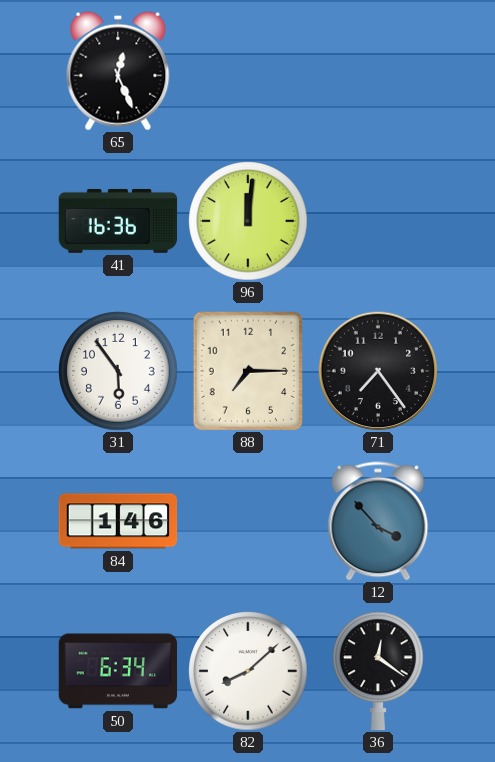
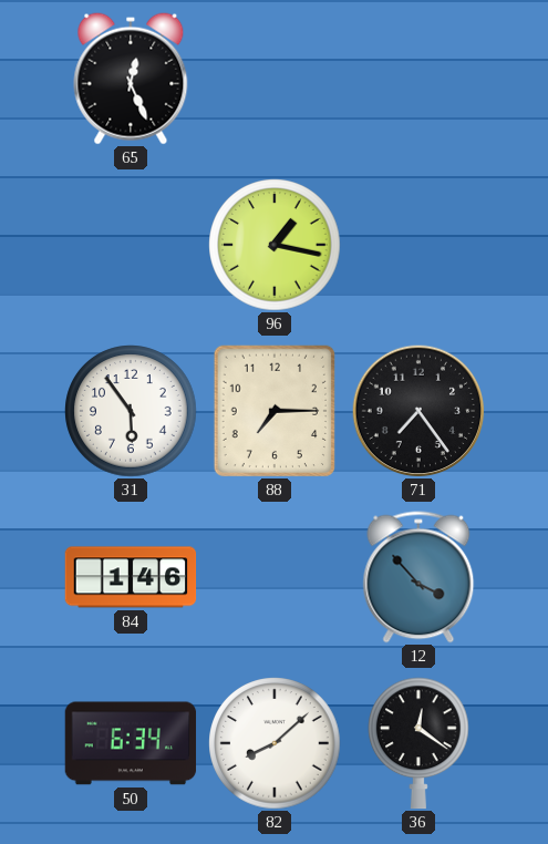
41: 16:36 -> none
96: 12:01 -> 1:17
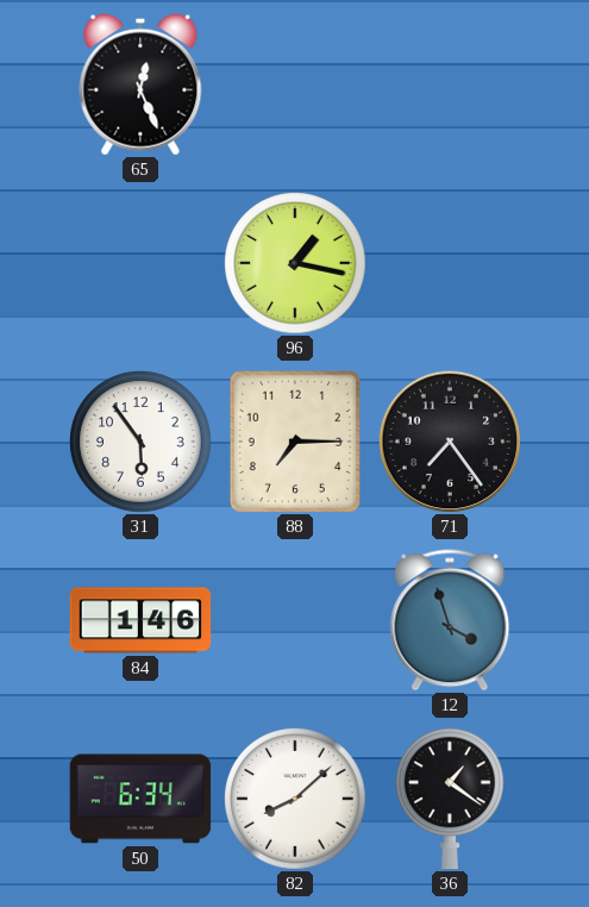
12: 3:53 -> 3:57
36: 12:21 -> 1:21
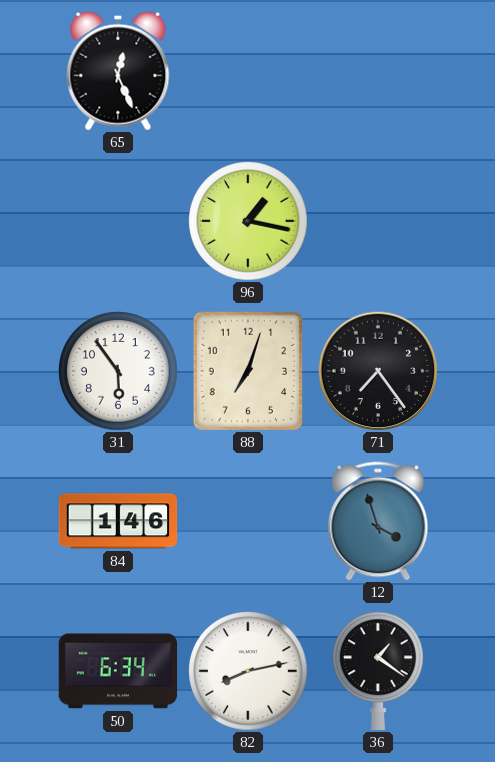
88: 7:15 -> 7:03
82: 8:08 -> 8:13
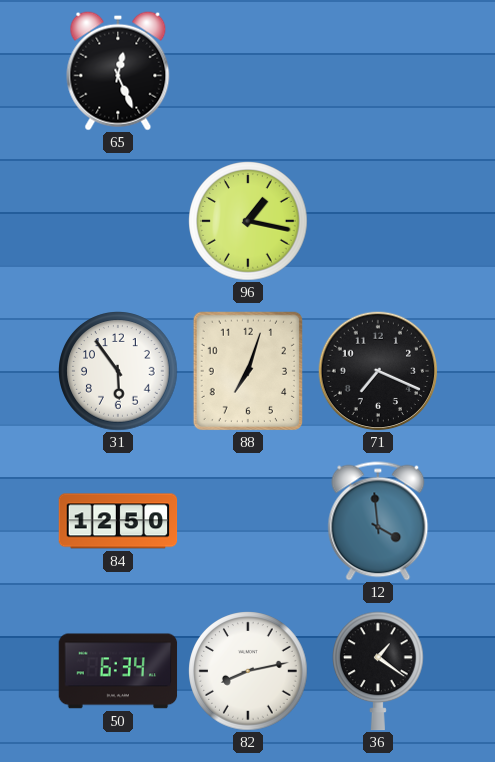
71: 7:24 -> 7:19
84: 1:46 -> 12:50
12: 3:57 -> 3:59
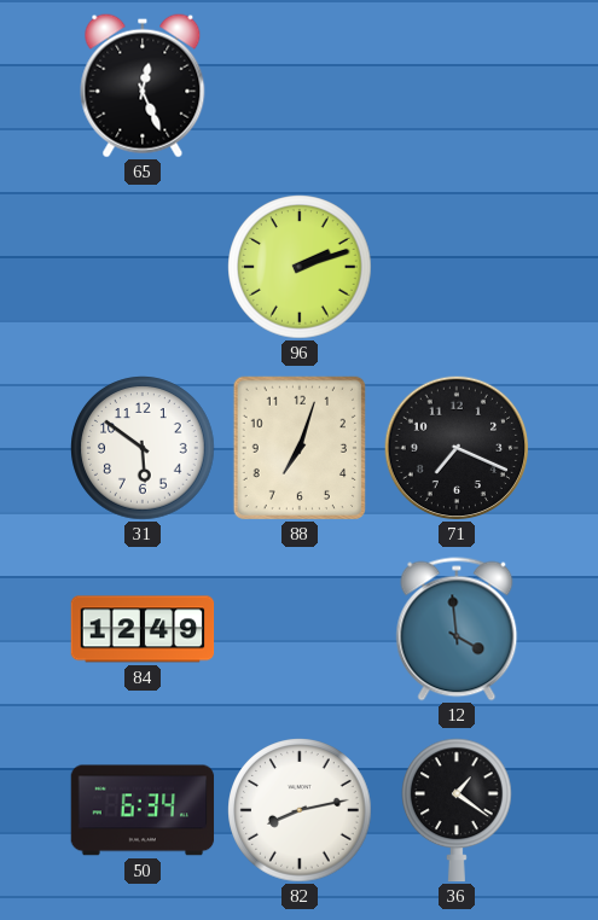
96: 1:17 -> 2:12
31: 5:54 -> 5:51
84: 12:50 -> 12:49
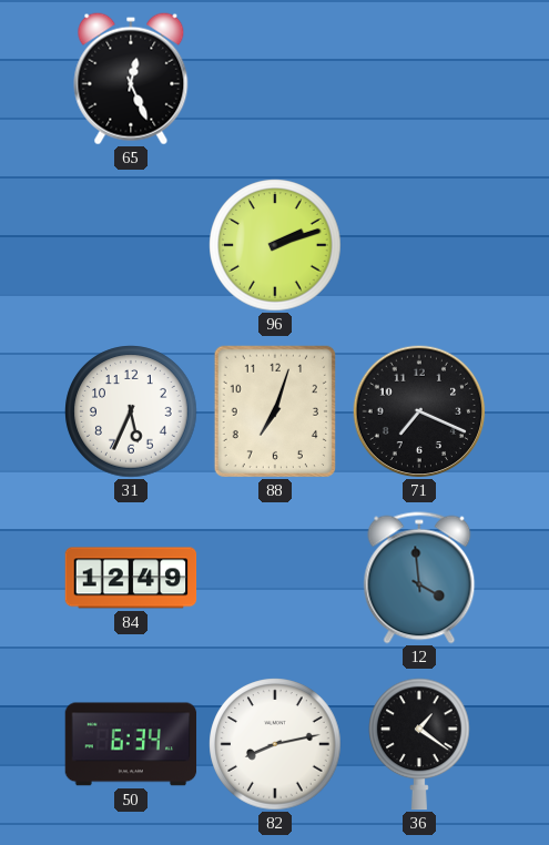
31: 5:51 -> 5:34
